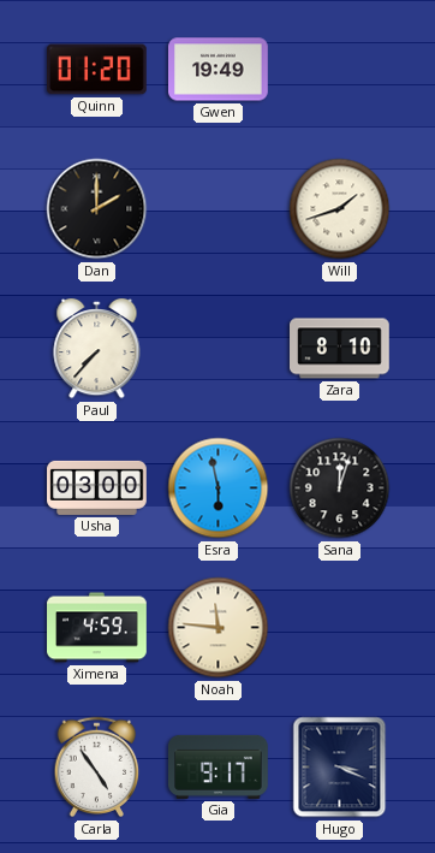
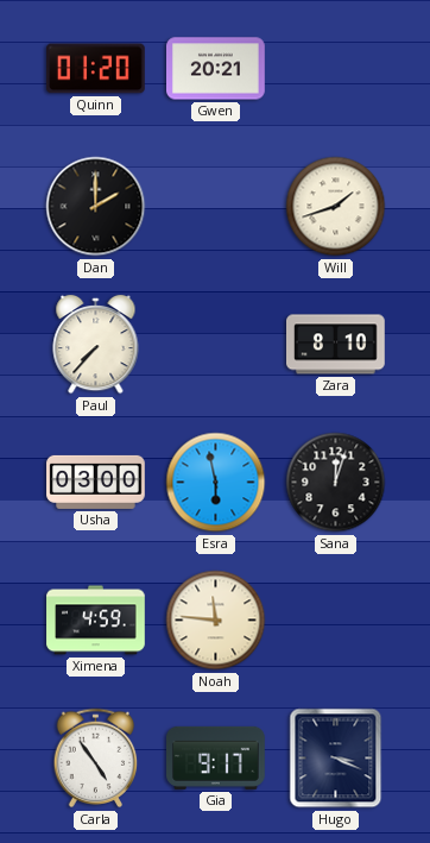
Gwen: 19:49 -> 20:21
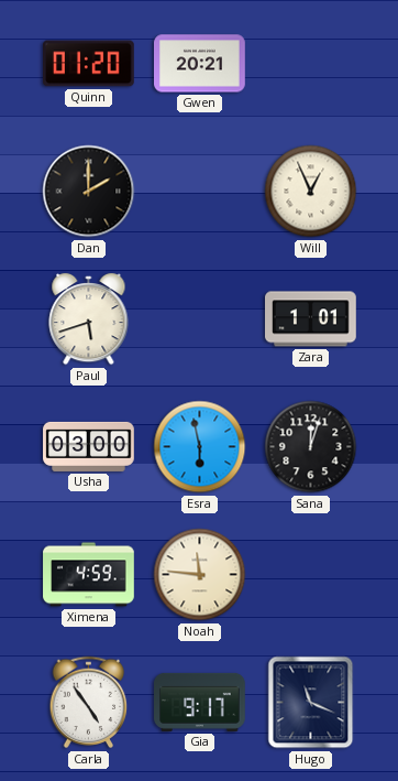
Will: 1:42 -> 12:56
Paul: 7:37 -> 5:42
Zara: 8:10 -> 1:01
Hugo: 3:19 -> 11:19
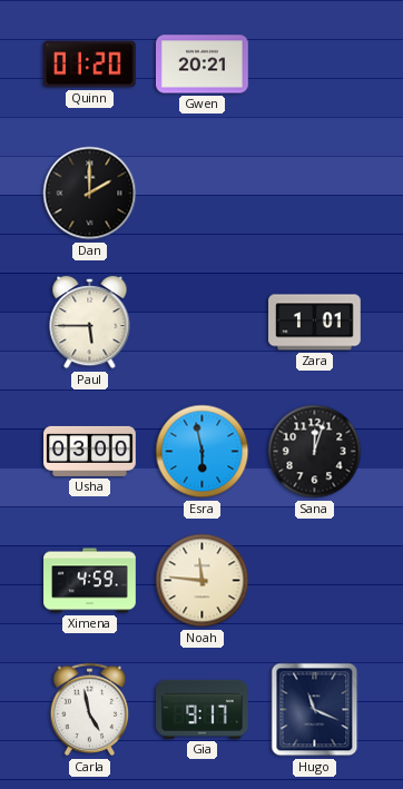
Will: 12:56 -> none
Paul: 5:42 -> 5:45
Carla: 4:54 -> 4:58
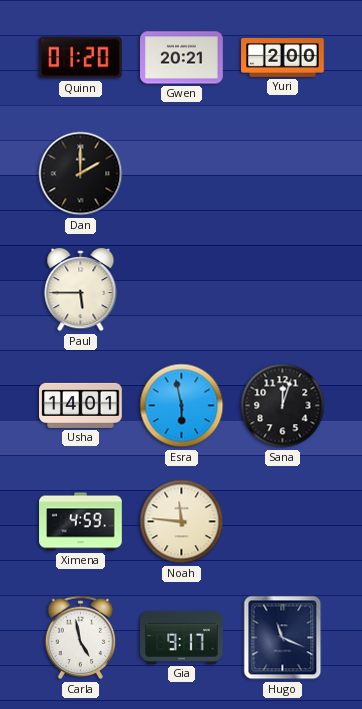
Yuri: none -> 2:00
Zara: 1:01 -> none
Usha: 03:00 -> 14:01
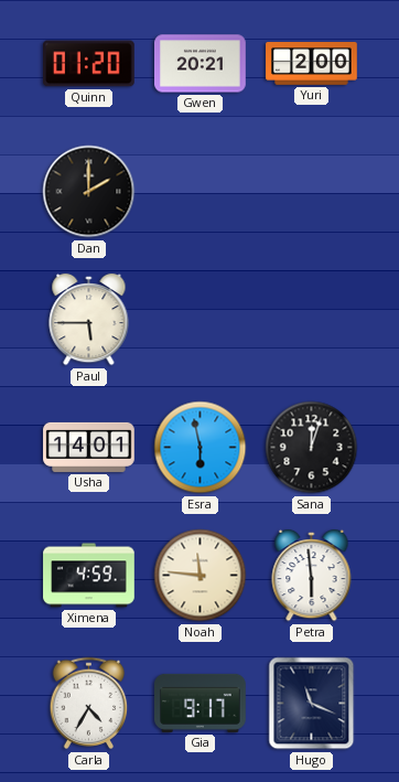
Petra: none -> 5:59
Carla: 4:58 -> 4:35
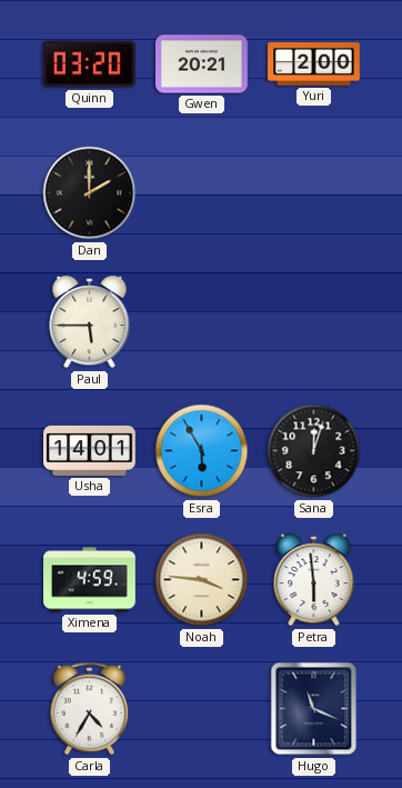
Quinn: 01:20 -> 03:20
Esra: 5:58 -> 5:55
Noah: 11:46 -> 3:46
Gia: 9:17 -> none
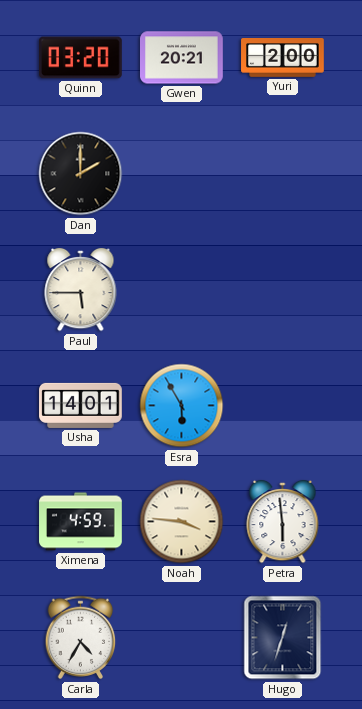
Sana: 12:03 -> none
Hugo: 11:19 -> 12:33
